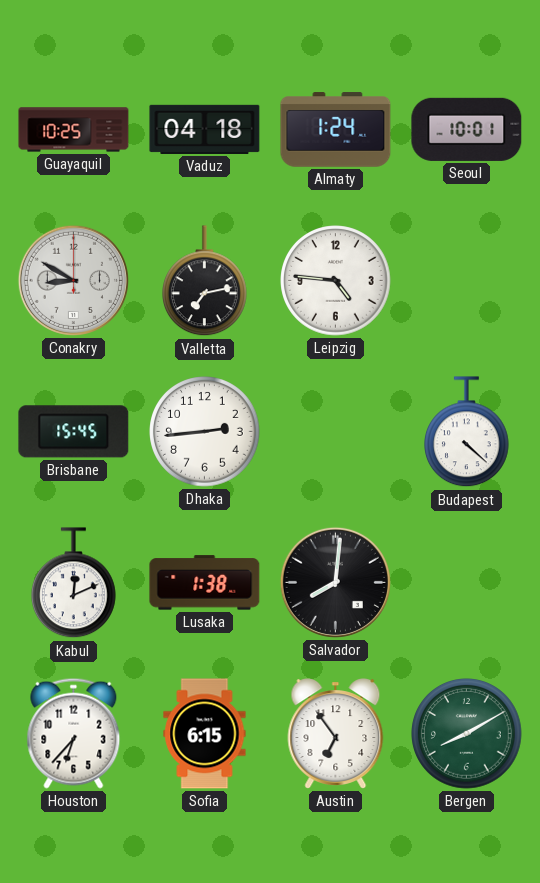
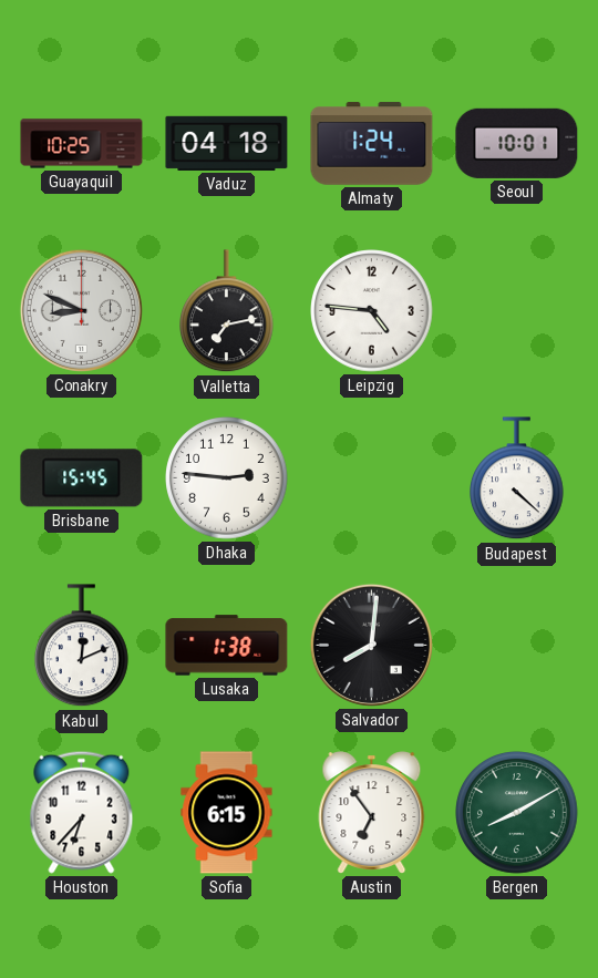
Conakry: 8:50 -> 8:49
Dhaka: 2:44 -> 2:46
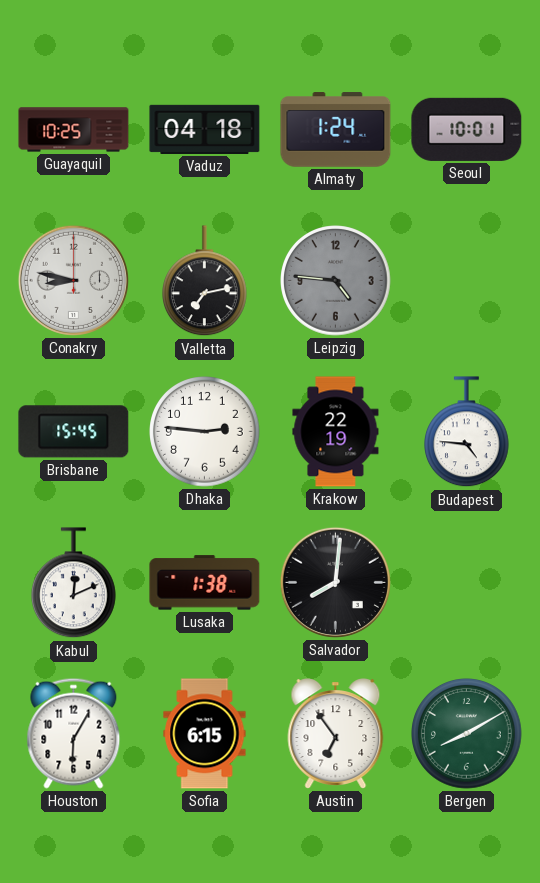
Conakry: 8:49 -> 8:47
Leipzig dial: white -> grey
Krakow: none -> 22:19
Budapest: 4:22 -> 4:46
Houston: 6:37 -> 6:05
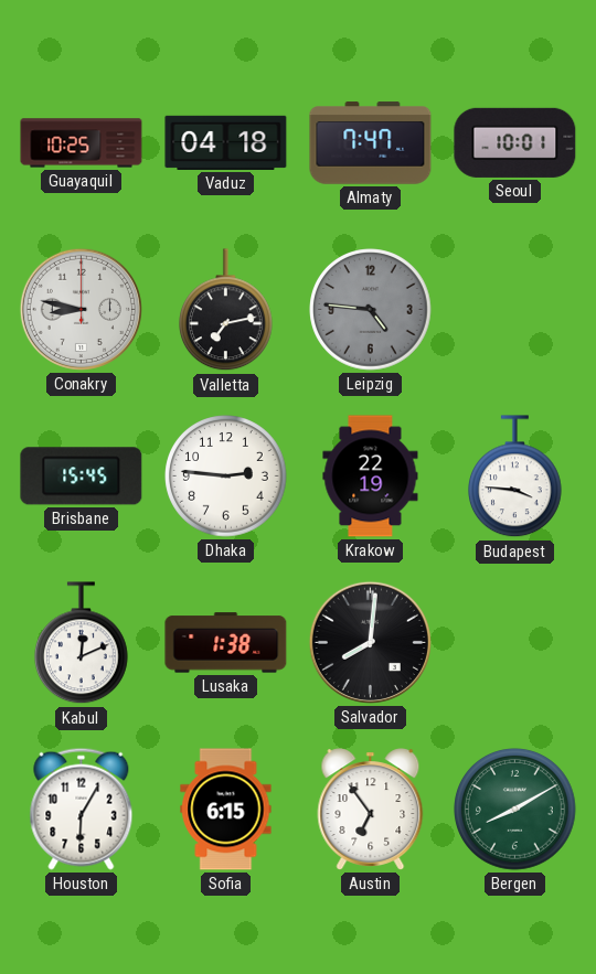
Almaty: 1:24 -> 7:47
Budapest: 4:46 -> 3:46
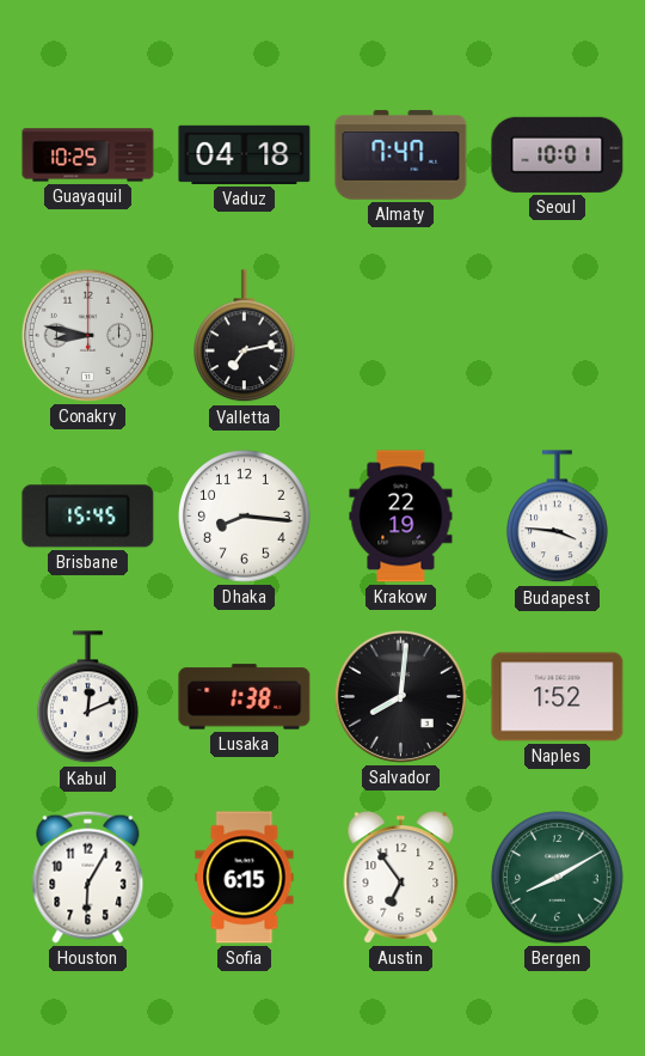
Leipzig: 4:46 -> none
Dhaka: 2:46 -> 8:16
Naples: none -> 1:52
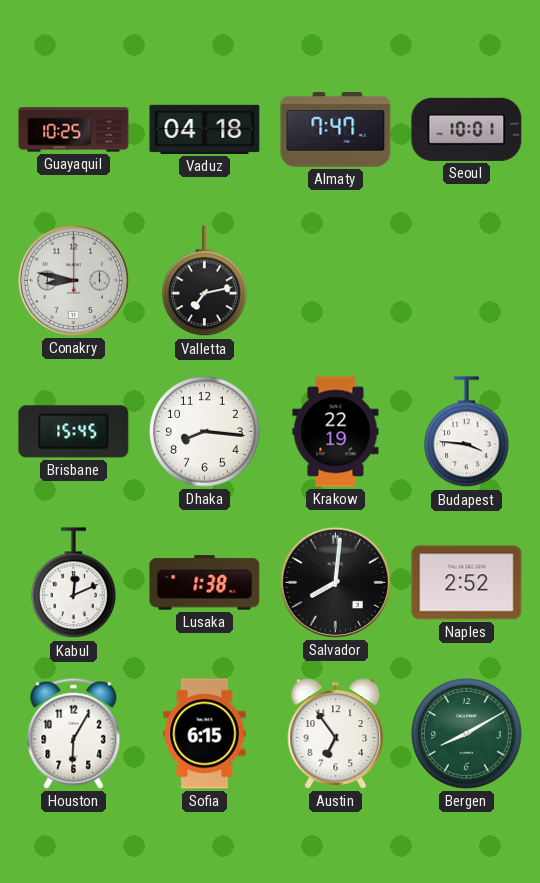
Naples: 1:52 -> 2:52
